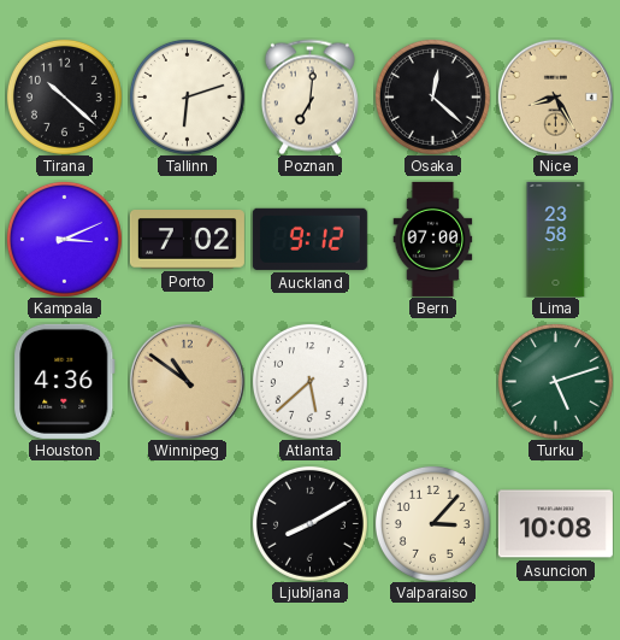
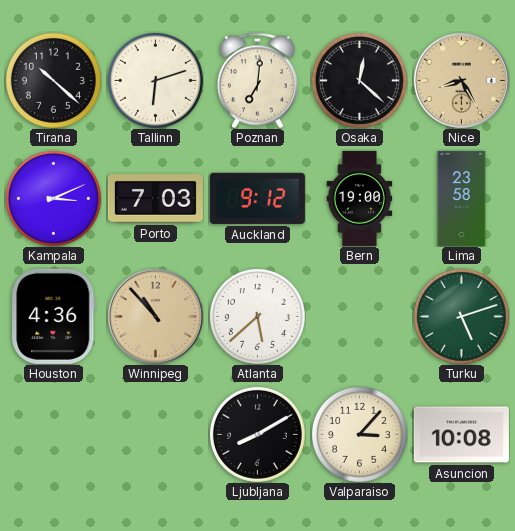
Porto: 7:02 -> 7:03
Bern: 07:00 -> 19:00
Winnipeg: 10:51 -> 10:53
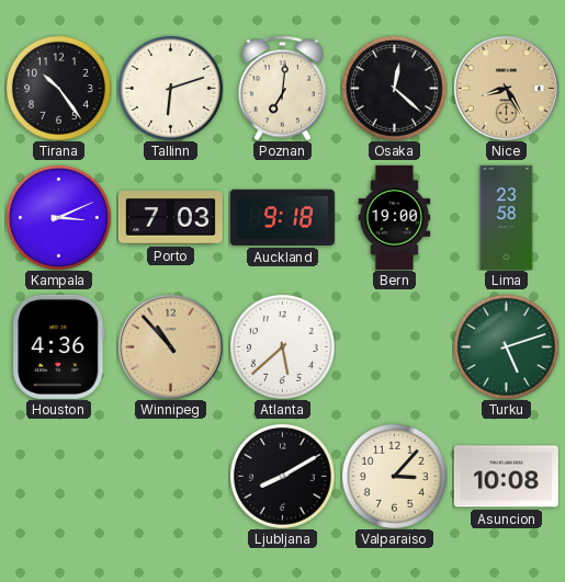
Tirana: 10:22 -> 10:24
Auckland: 9:12 -> 9:18
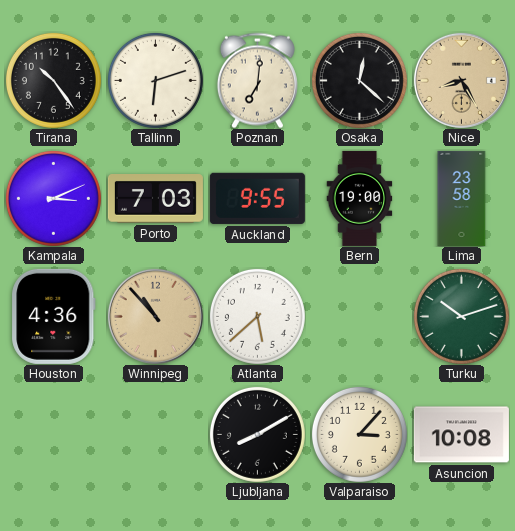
Auckland: 9:18 -> 9:55
Turku: 5:12 -> 10:12
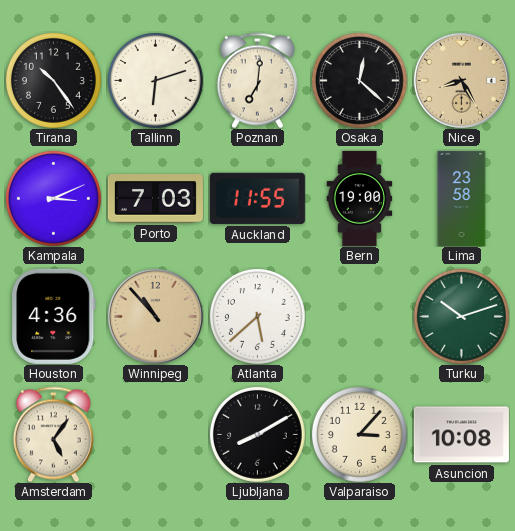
Auckland: 9:55 -> 11:55
Amsterdam: none -> 5:06
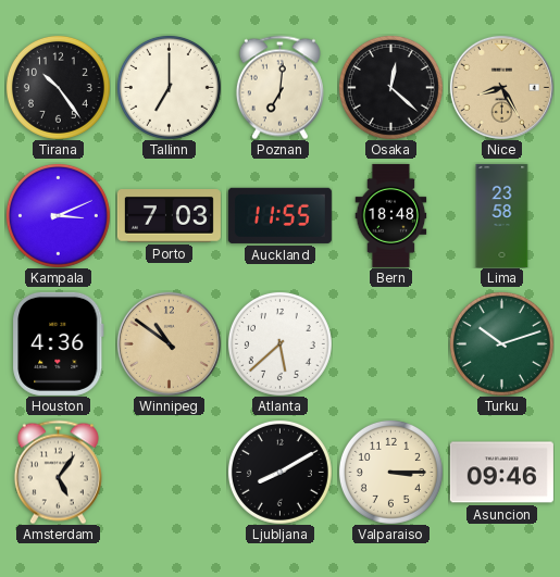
Tallinn: 6:12 -> 7:00
Bern: 19:00 -> 18:48
Winnipeg: 10:53 -> 10:51
Valparaiso: 3:07 -> 3:15
Asuncion: 10:08 -> 09:46
